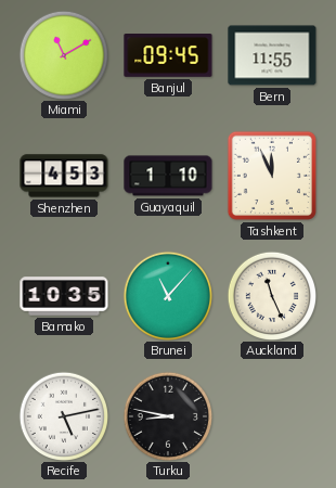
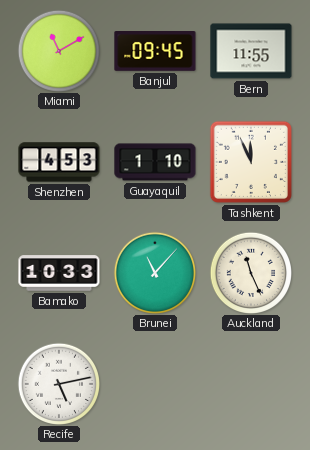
Bamako: 10:35 -> 10:33
Turku: 8:47 -> none
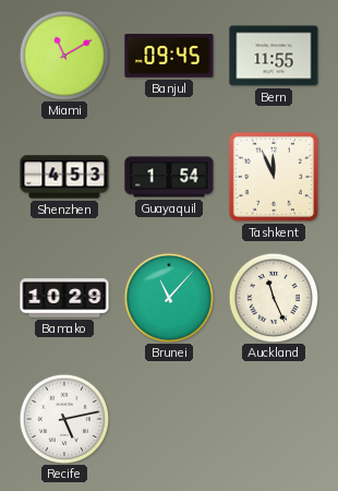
Guayaquil: 1:10 -> 1:54
Bamako: 10:33 -> 10:29
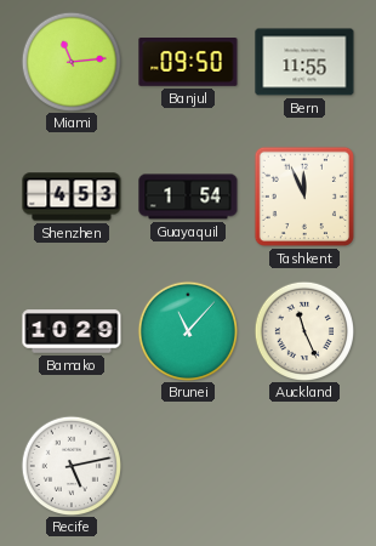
Miami: 11:10 -> 11:14
Banjul: 09:45 -> 09:50
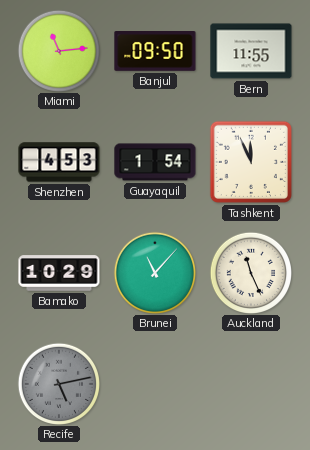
Recife dial: white -> grey
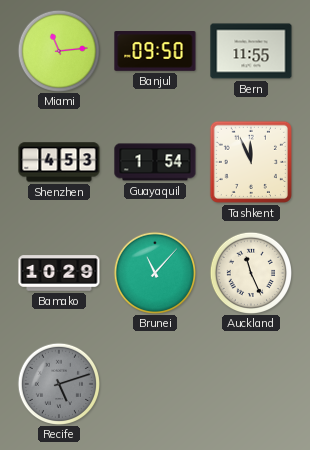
Recife: 5:13 -> 5:12
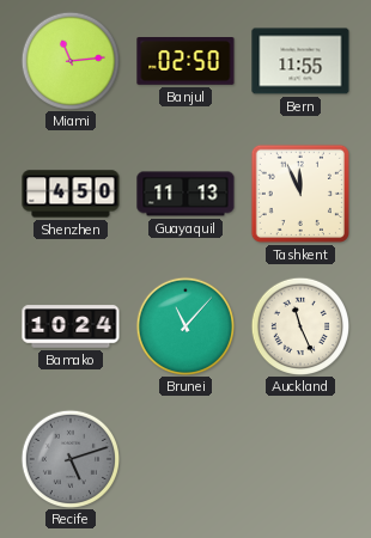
Banjul: 09:50 -> 02:50
Shenzhen: 4:53 -> 4:50
Guayaquil: 1:54 -> 11:13
Bamako: 10:29 -> 10:24
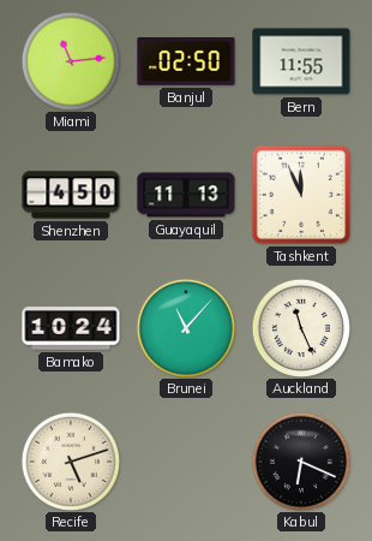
Recife dial: grey -> cream
Kabul: none -> 6:19
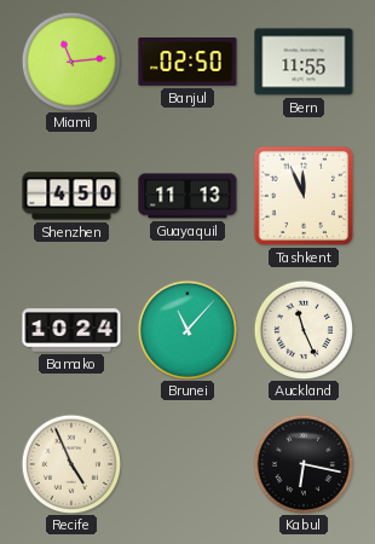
Recife: 5:12 -> 4:56
Kabul: 6:19 -> 6:17
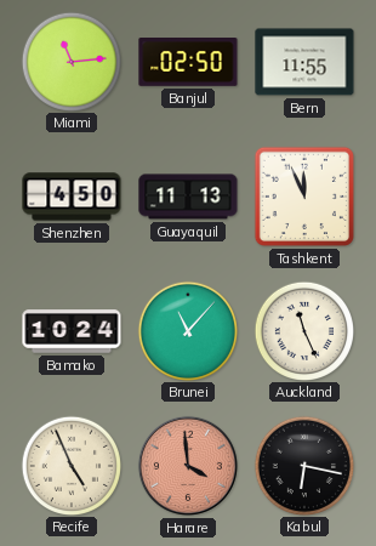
Harare: none -> 3:59
